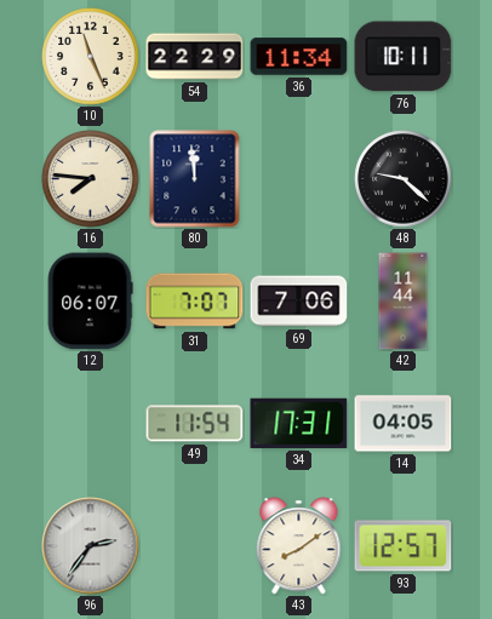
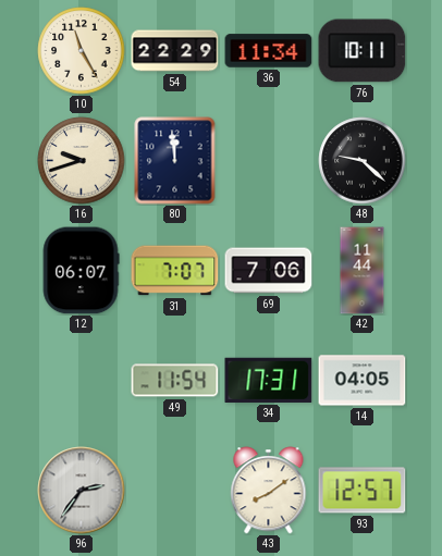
10: 11:26 -> 11:25
16: 7:46 -> 9:42
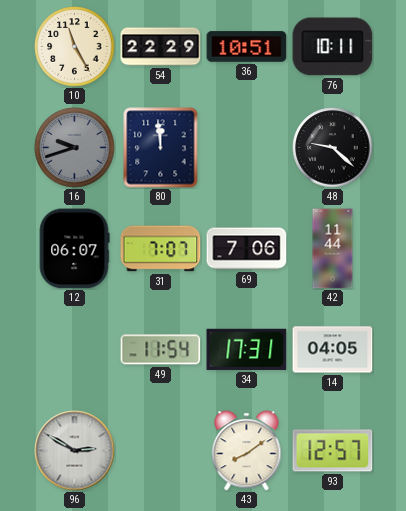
36: 11:34 -> 10:51
16 dial: cream -> grey
96: 2:36 -> 2:50
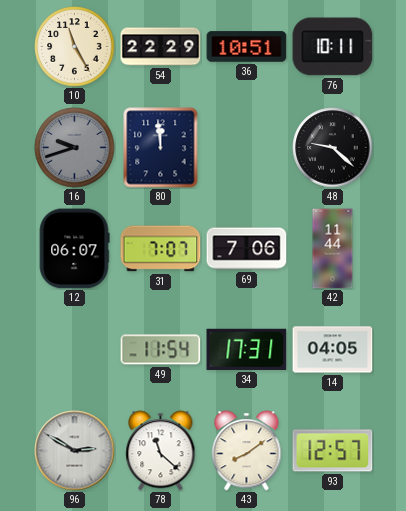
78: none -> 11:22
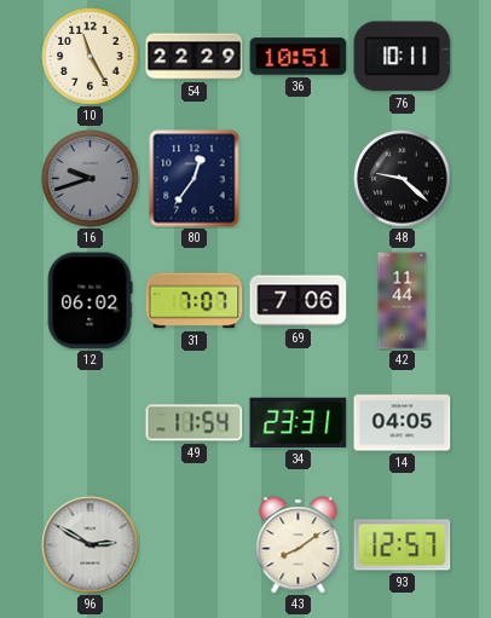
80: 11:59 -> 12:36
12: 06:07 -> 06:02
34: 17:31 -> 23:31
78: 11:22 -> none
